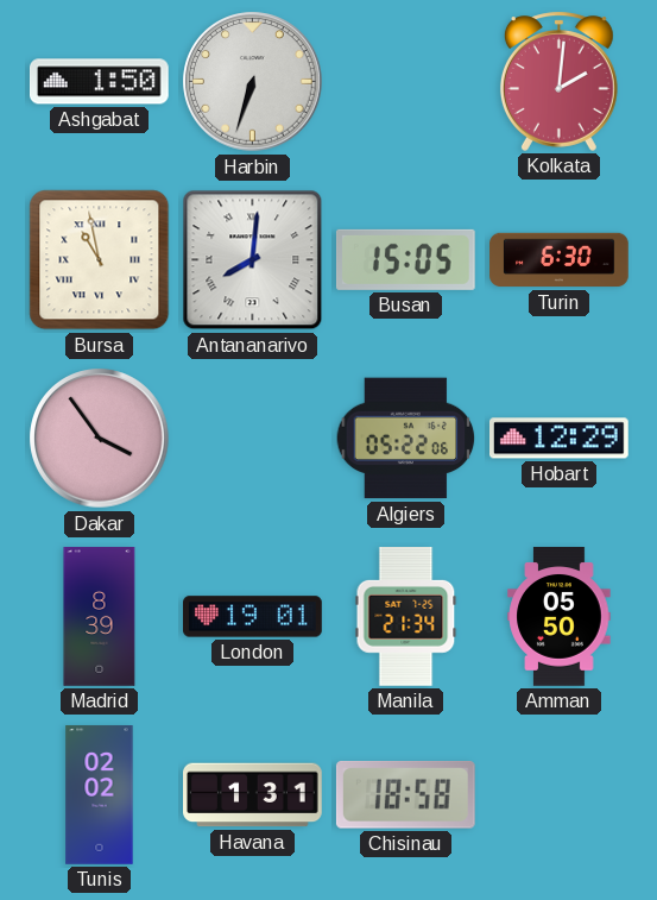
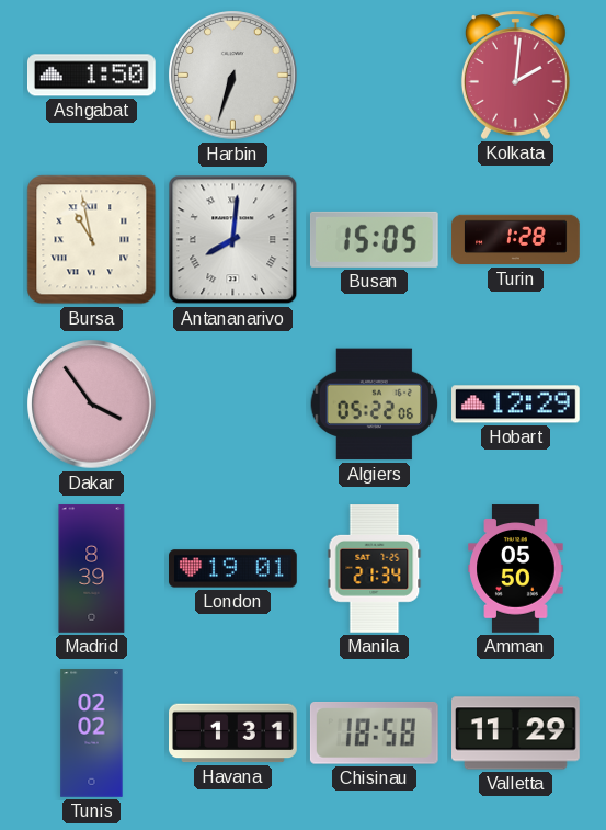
Turin: 6:30 -> 1:28
Valletta: none -> 11:29
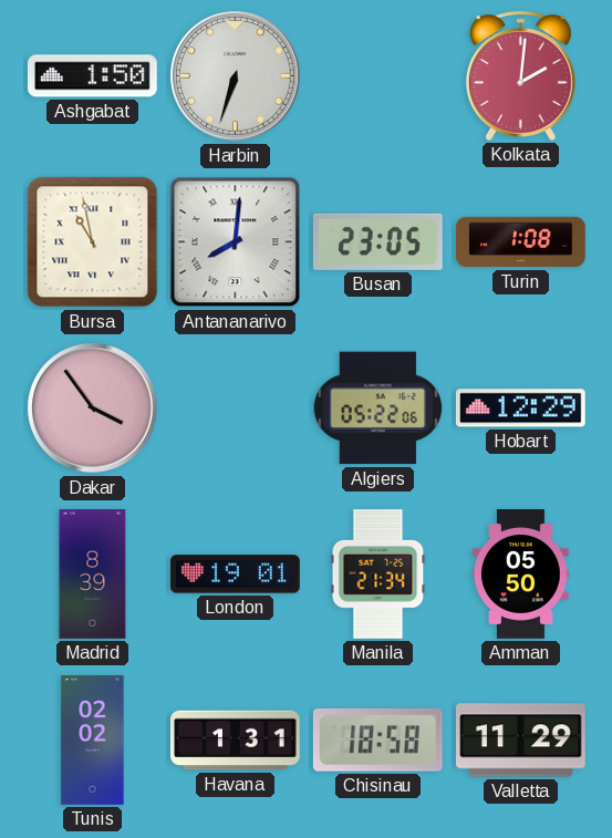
Busan: 15:05 -> 23:05
Turin: 1:28 -> 1:08
